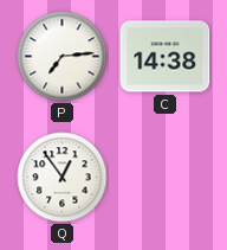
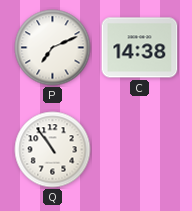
P: 7:14 -> 7:11
Q: 12:54 -> 10:54
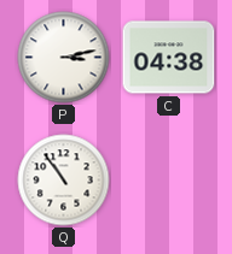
P: 7:11 -> 3:13
C: 14:38 -> 04:38
